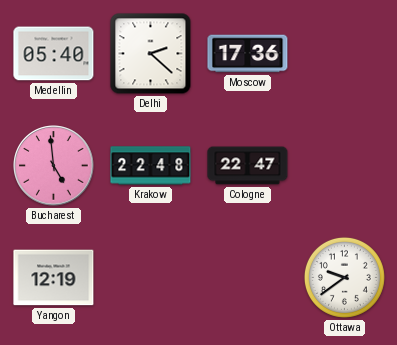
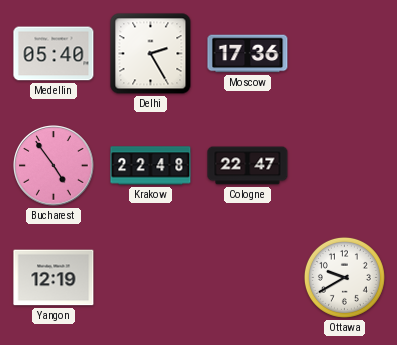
Delhi: 2:22 -> 2:25
Bucharest: 4:59 -> 4:54
Ottawa: 9:39 -> 9:40
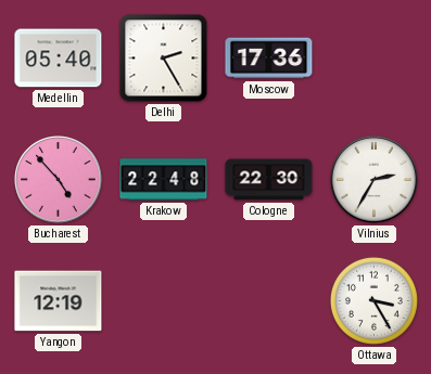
Bucharest: 4:54 -> 4:53
Cologne: 22:47 -> 22:30
Vilnius: none -> 2:35
Ottawa: 9:40 -> 3:25
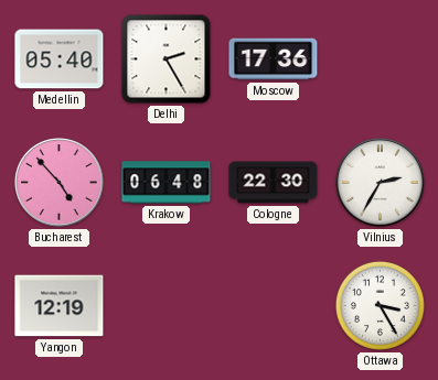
Krakow: 22:48 -> 06:48
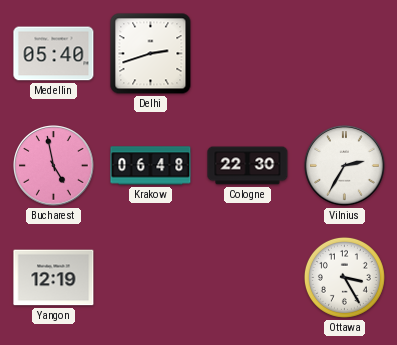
Delhi: 2:25 -> 2:42
Moscow: 17:36 -> none
Bucharest: 4:53 -> 4:58
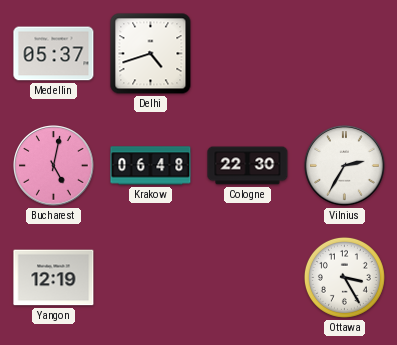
Medellin: 05:40 -> 05:37
Delhi: 2:42 -> 4:42
Bucharest: 4:58 -> 5:02
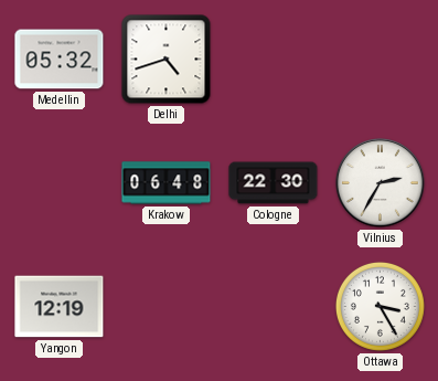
Medellin: 05:37 -> 05:32
Bucharest: 5:02 -> none
